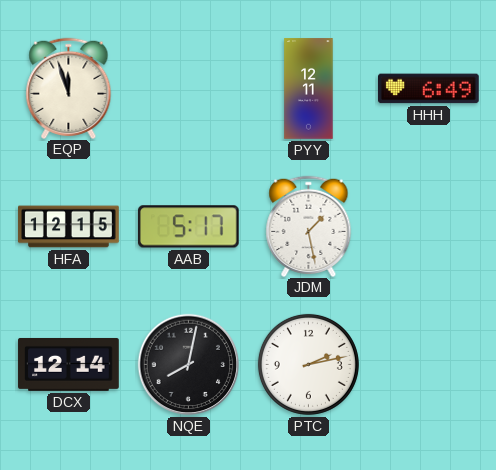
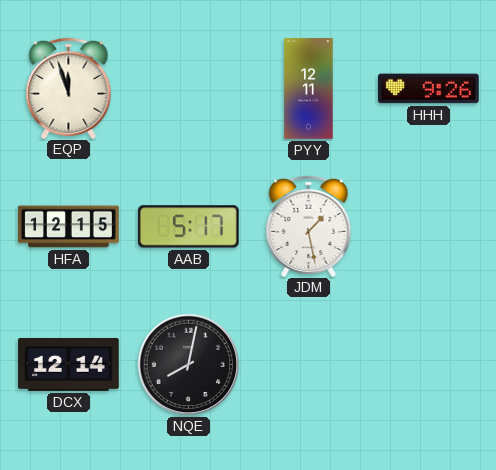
HHH: 6:49 -> 9:26
PTC: 2:13 -> none
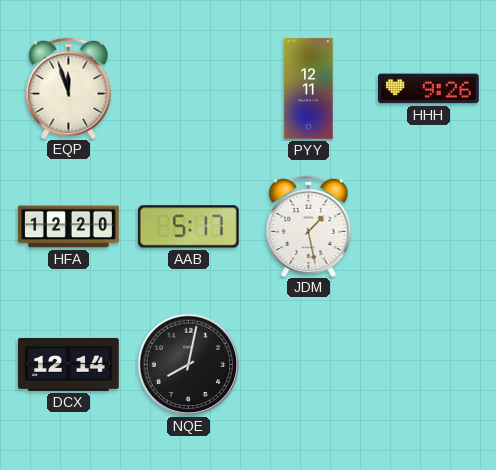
HFA: 12:15 -> 12:20
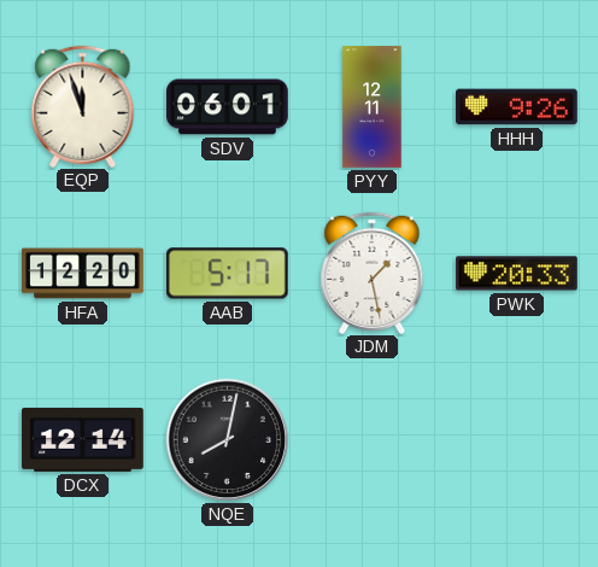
SDV: none -> 06:01
PWK: none -> 20:33
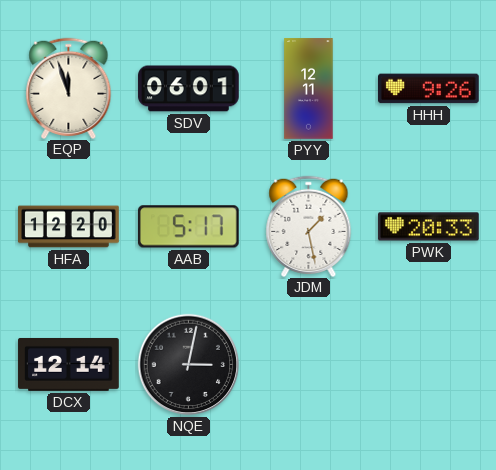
NQE: 8:02 -> 3:02
